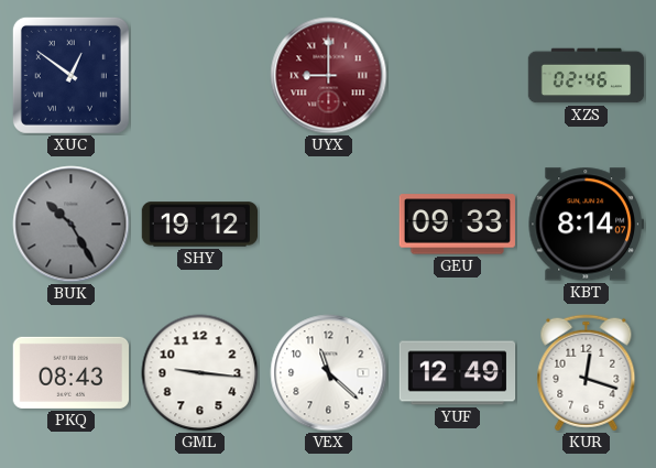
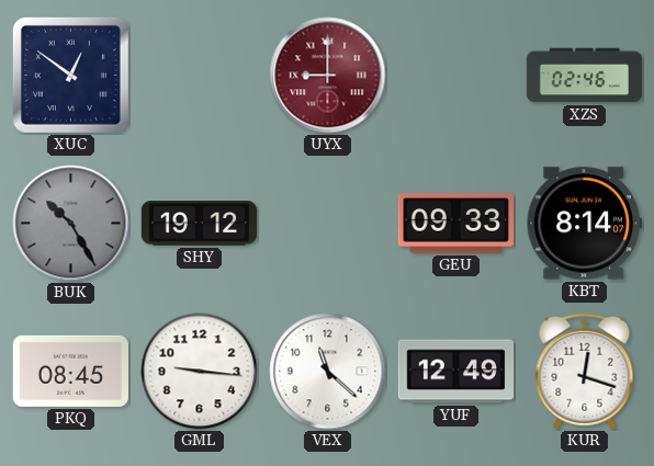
PKQ: 08:43 -> 08:45
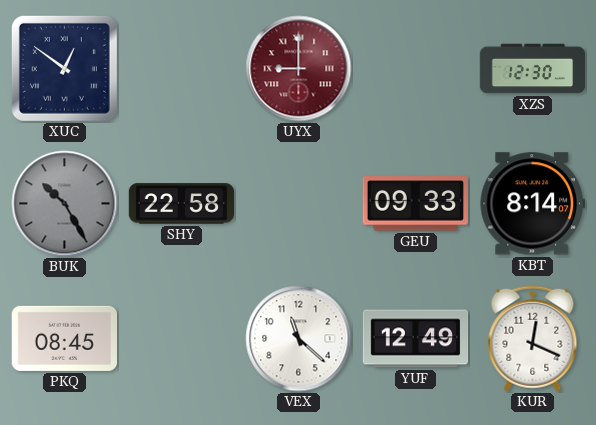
XZS: 02:46 -> 12:30
SHY: 19:12 -> 22:58
GML: 9:16 -> none
KUR: 12:18 -> 12:19
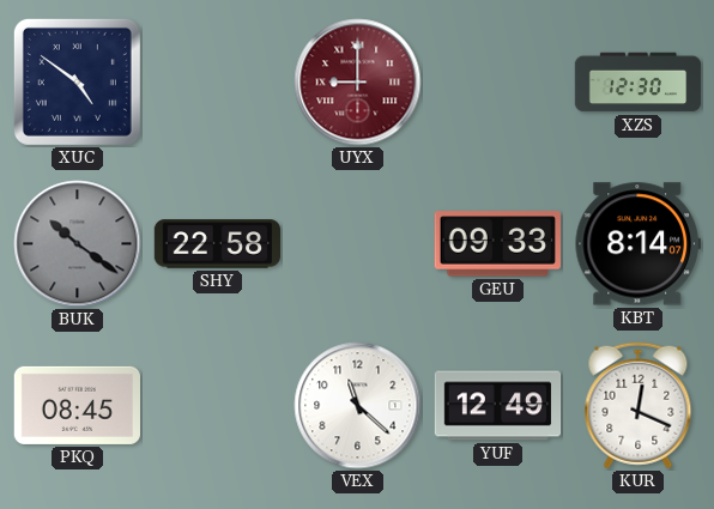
XUC: 12:51 -> 4:51
BUK: 10:25 -> 10:21
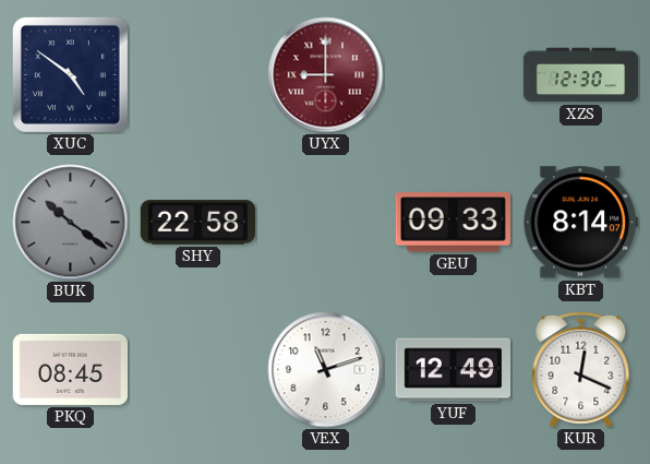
VEX: 11:22 -> 11:12
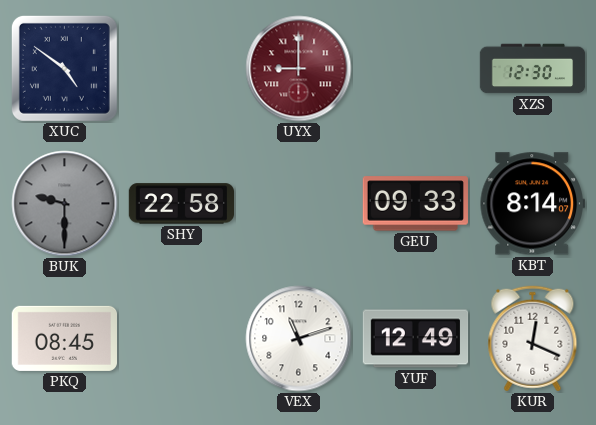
BUK: 10:21 -> 9:30
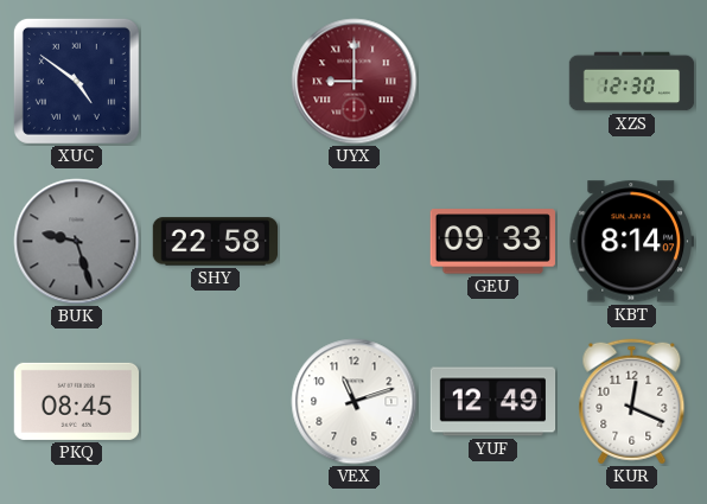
BUK: 9:30 -> 9:27
